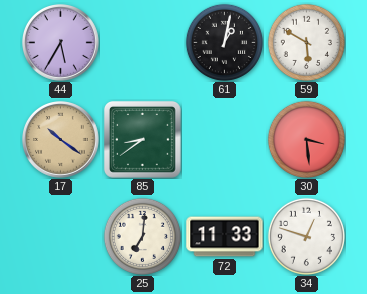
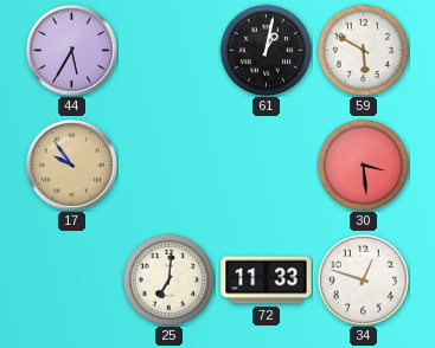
17: 10:21 -> 9:54
85: 8:39 -> none
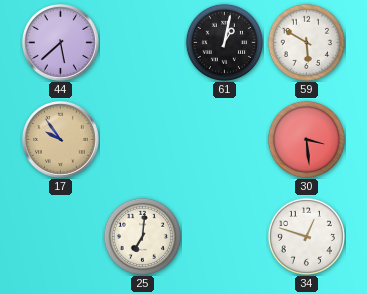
44: 5:35 -> 5:38
72: 11:33 -> none
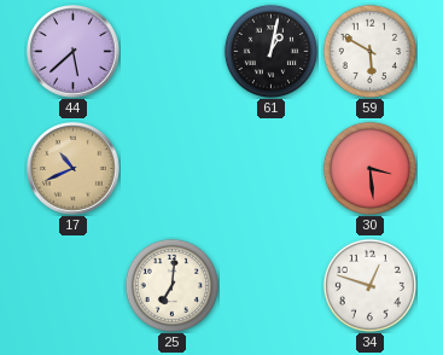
17: 9:54 -> 10:41
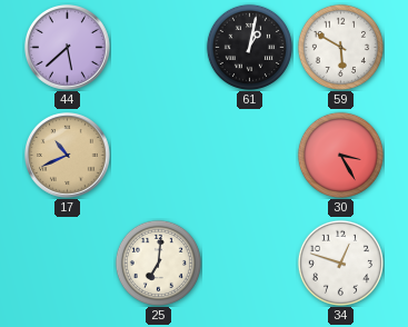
30: 3:29 -> 3:25
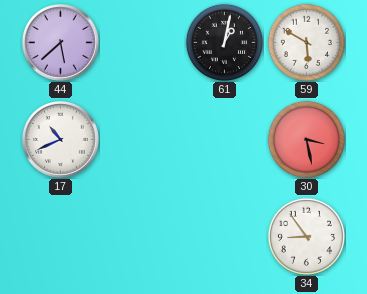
17 dial: champagne -> white
30: 3:25 -> 3:28
25: 7:01 -> none
34: 12:48 -> 8:54
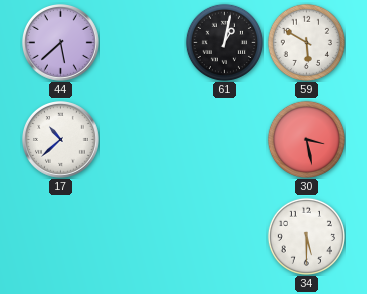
17: 10:41 -> 10:38
34: 8:54 -> 5:30
